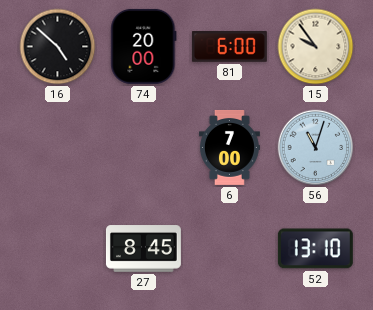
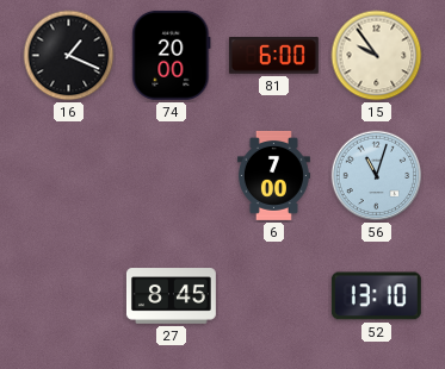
16: 4:52 -> 1:19
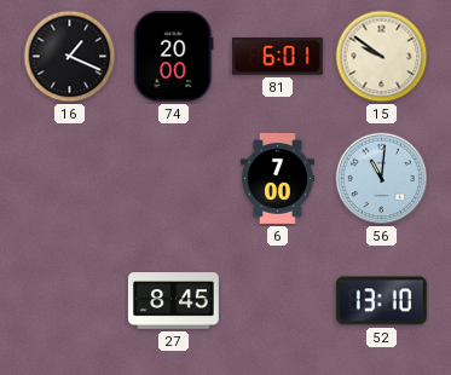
81: 6:00 -> 6:01
15: 9:54 -> 9:51
56: 11:03 -> 11:01
